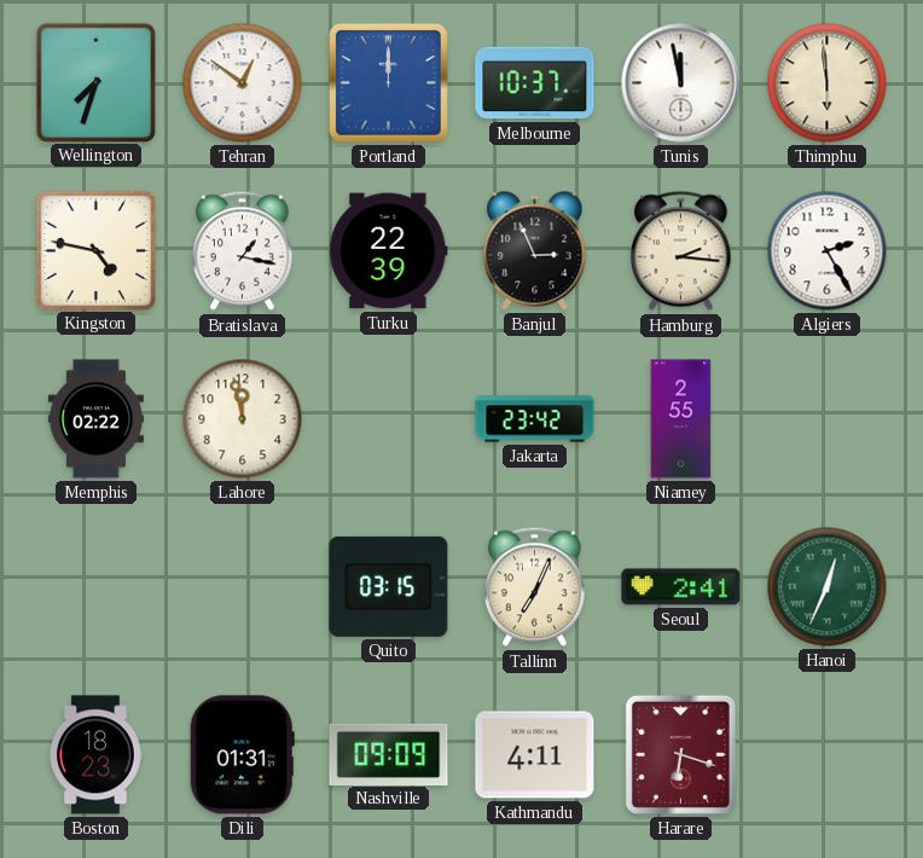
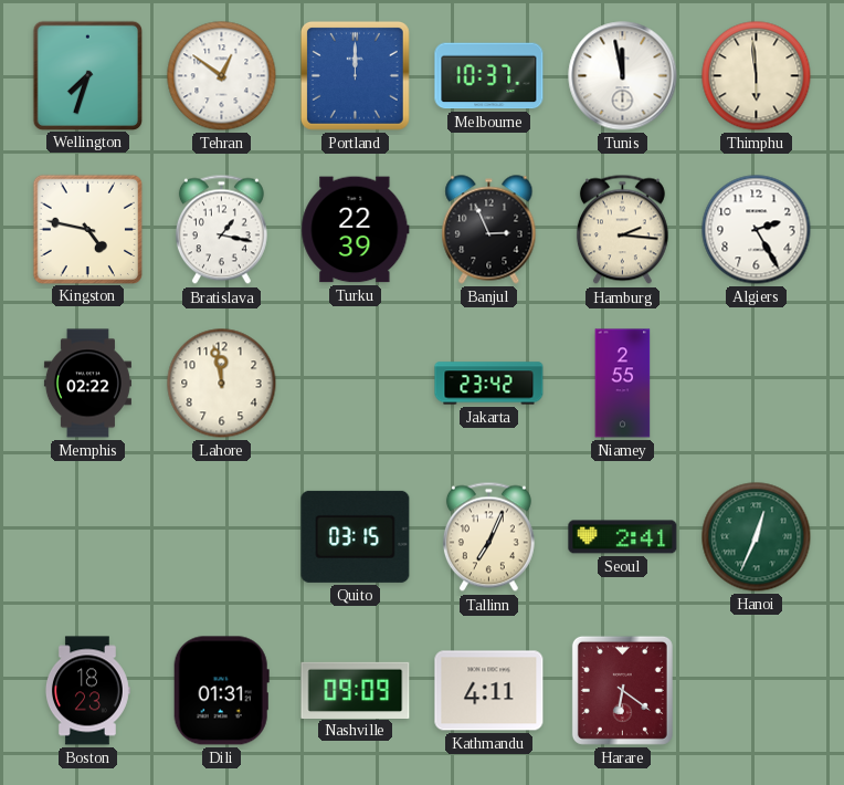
Harare: 6:18 -> 6:21
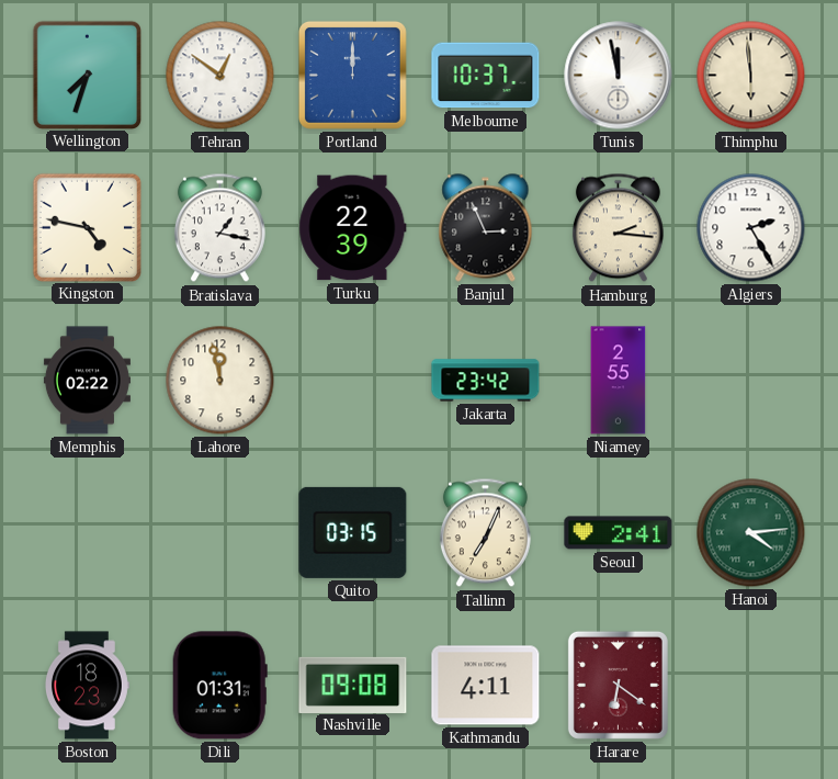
Hanoi: 12:34 -> 4:14
Nashville: 09:09 -> 09:08
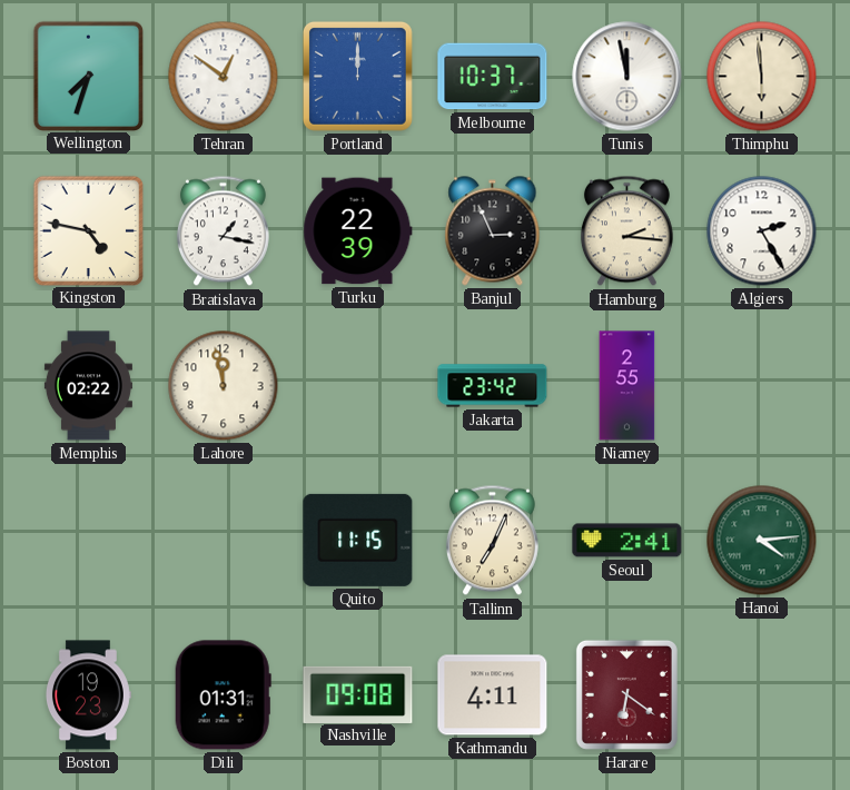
Quito: 03:15 -> 11:15
Boston: 18:23 -> 19:23
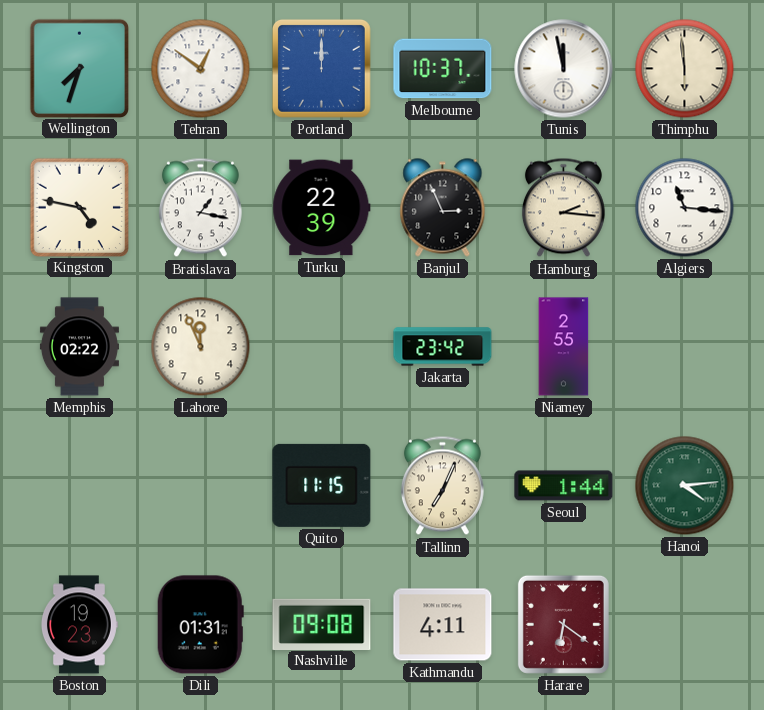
Algiers: 2:25 -> 11:16
Lahore: 11:58 -> 11:56
Seoul: 2:41 -> 1:44
